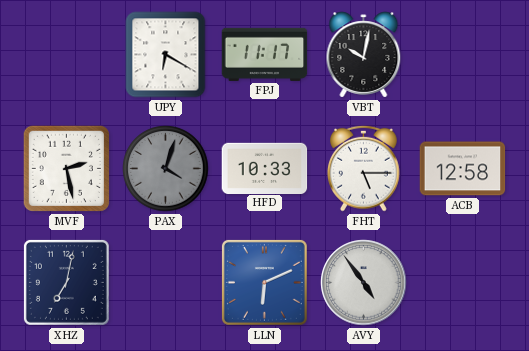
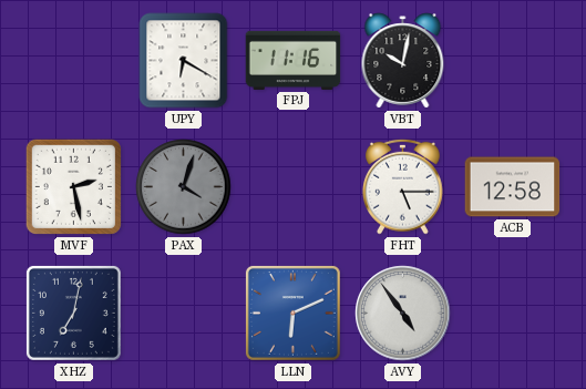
FPJ: 11:17 -> 11:16
HFD: 10:33 -> none
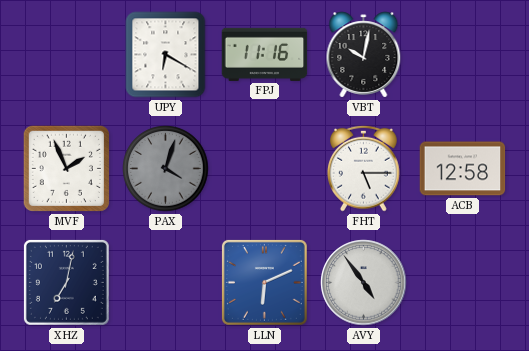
MVF: 2:28 -> 1:56
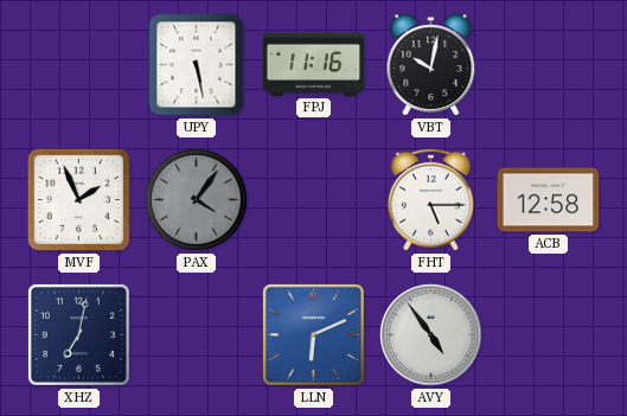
UPY: 6:20 -> 5:28
PAX: 4:03 -> 4:06
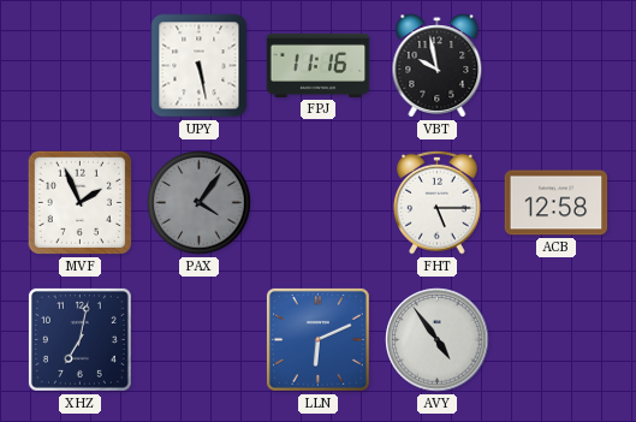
VBT: 10:02 -> 9:58
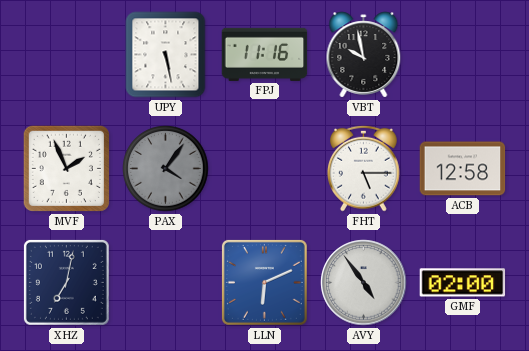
GMF: none -> 02:00
